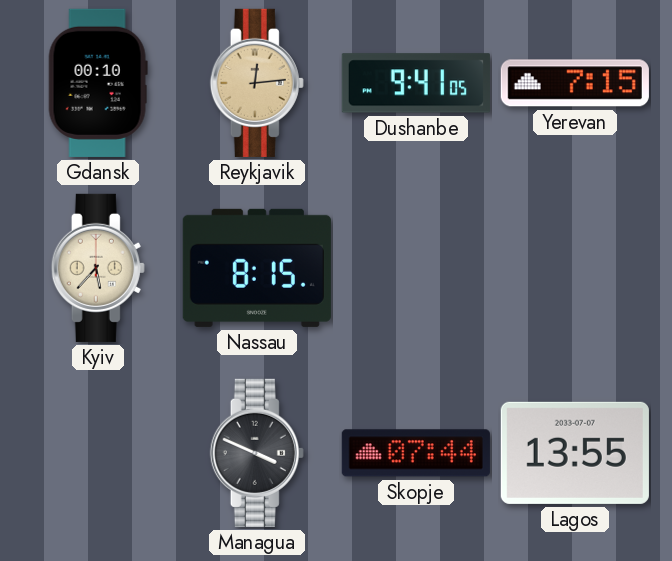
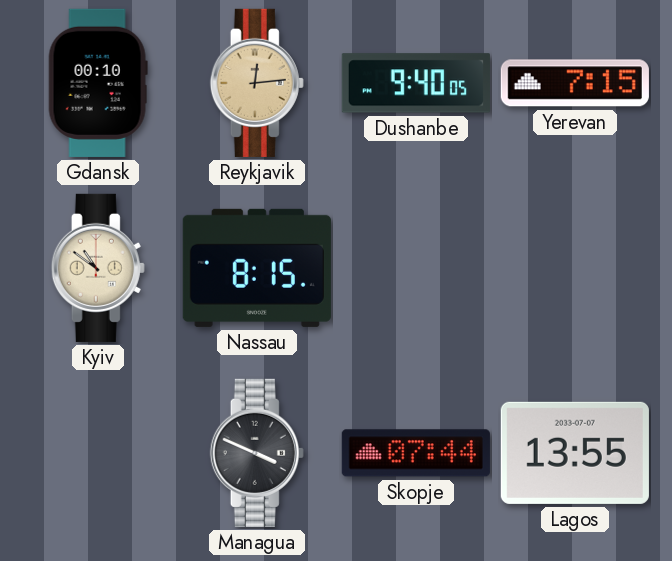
Dushanbe: 9:41 -> 9:40
Kyiv: 5:37 -> 10:51
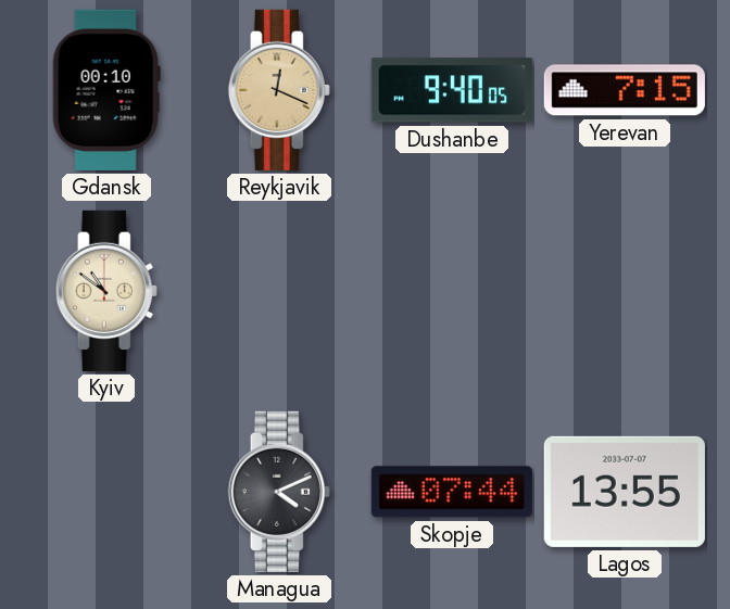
Reykjavik: 12:14 -> 12:19
Nassau: 8:15 -> none
Managua: 3:49 -> 4:11
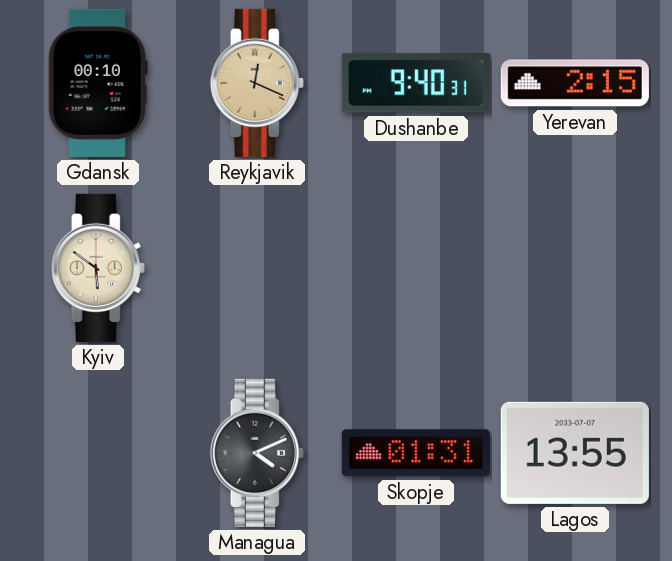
Dushanbe: 9:40:05 -> 9:40:31
Yerevan: 7:15 -> 2:15
Kyiv: 10:51 -> 5:51
Skopje: 07:44 -> 01:31
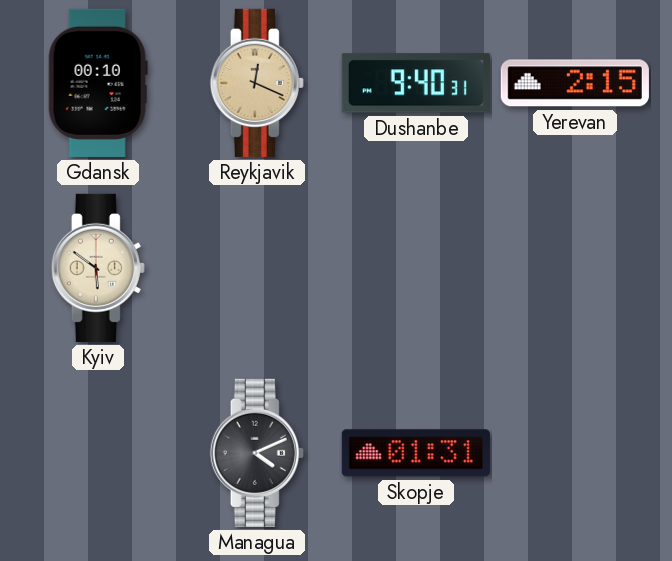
Lagos: 13:55 -> none
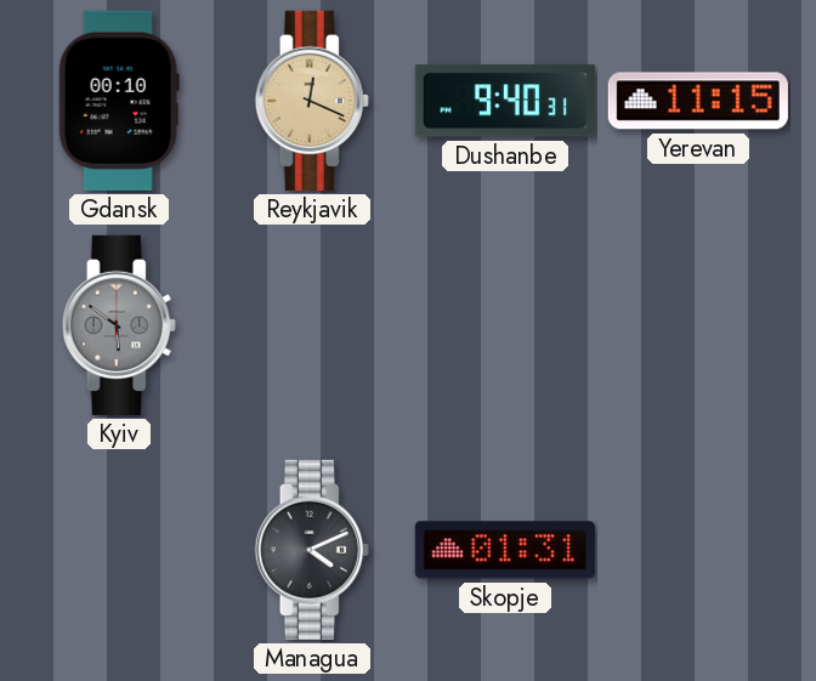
Yerevan: 2:15 -> 11:15
Kyiv dial: cream -> grey
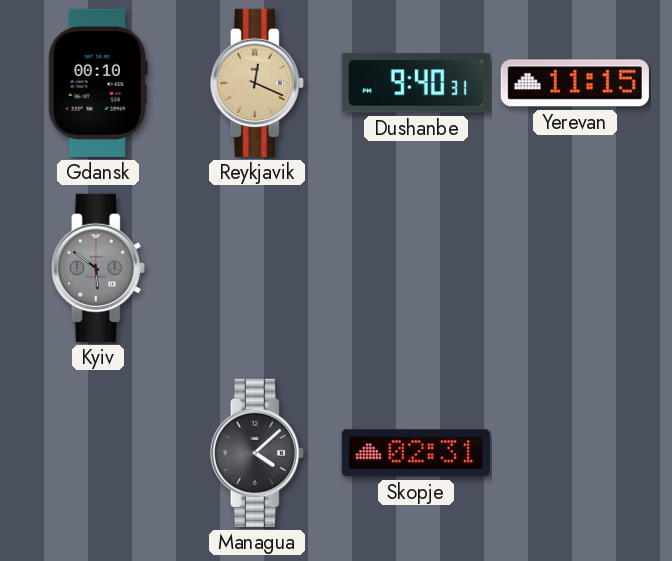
Managua: 4:11 -> 4:08
Skopje: 01:31 -> 02:31
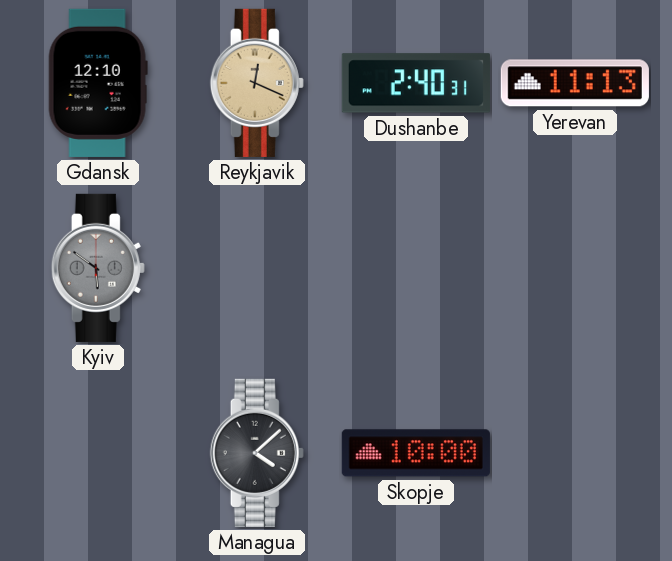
Gdansk: 00:10 -> 12:10
Dushanbe: 9:40 -> 2:40
Yerevan: 11:15 -> 11:13
Skopje: 02:31 -> 10:00
